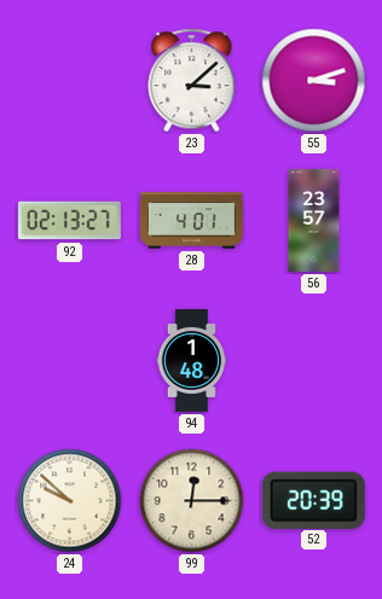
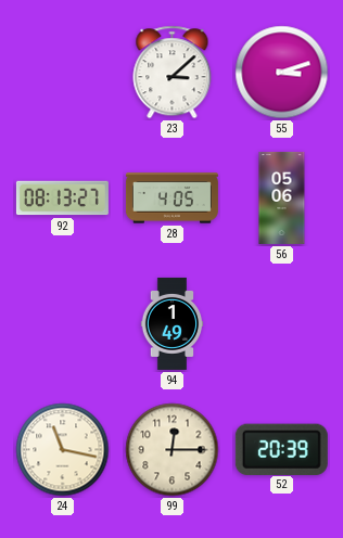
92: 02:13 -> 08:13
28: 4:01 -> 4:05
56: 23:57 -> 05:06
94: 1:48 -> 1:49
24: 9:52 -> 11:17
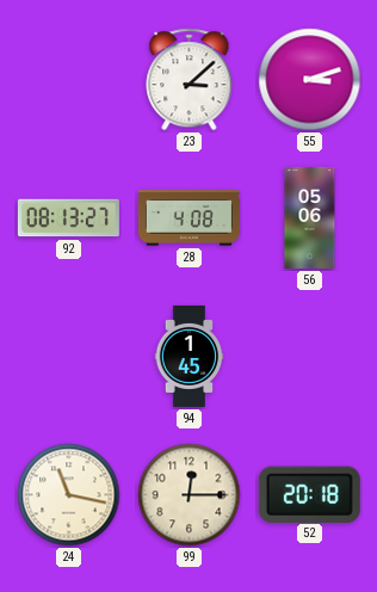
28: 4:05 -> 4:08
94: 1:49 -> 1:45
52: 20:39 -> 20:18
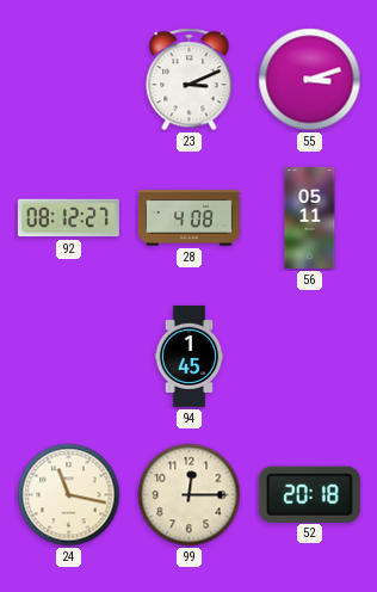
23: 3:08 -> 3:11
92: 08:13 -> 08:12
56: 05:06 -> 05:11
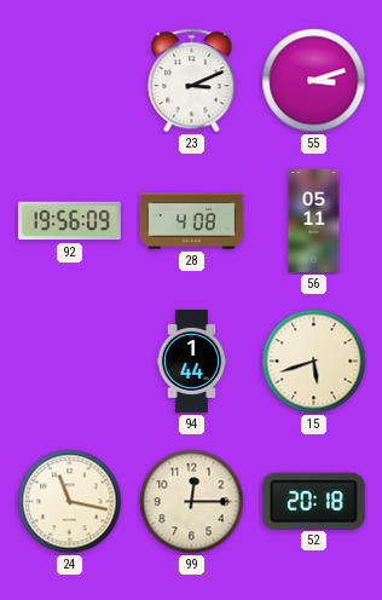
92: 08:12 -> 19:56
94: 1:45 -> 1:44
15: none -> 5:42
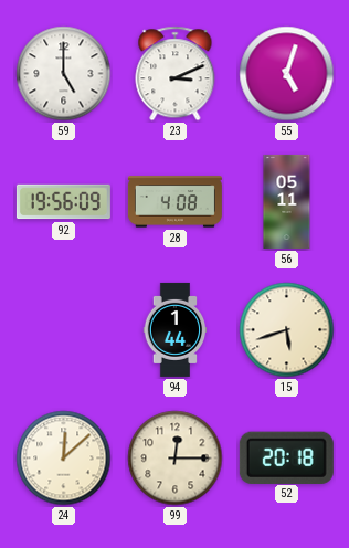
59: none -> 5:00
55: 3:12 -> 5:03
24: 11:17 -> 12:08
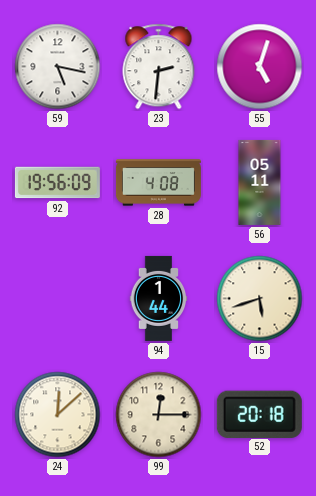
59: 5:00 -> 5:17
23: 3:11 -> 2:31
